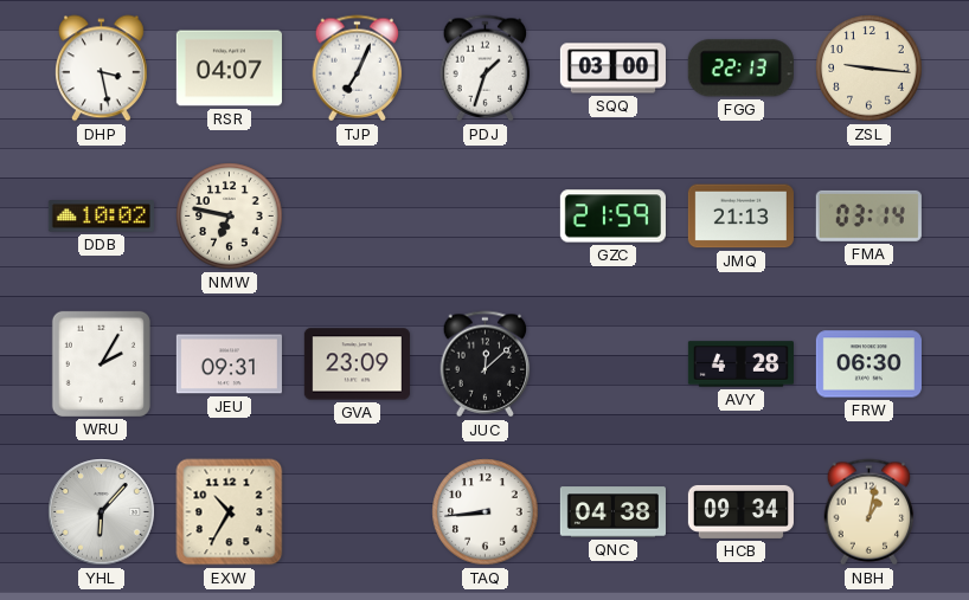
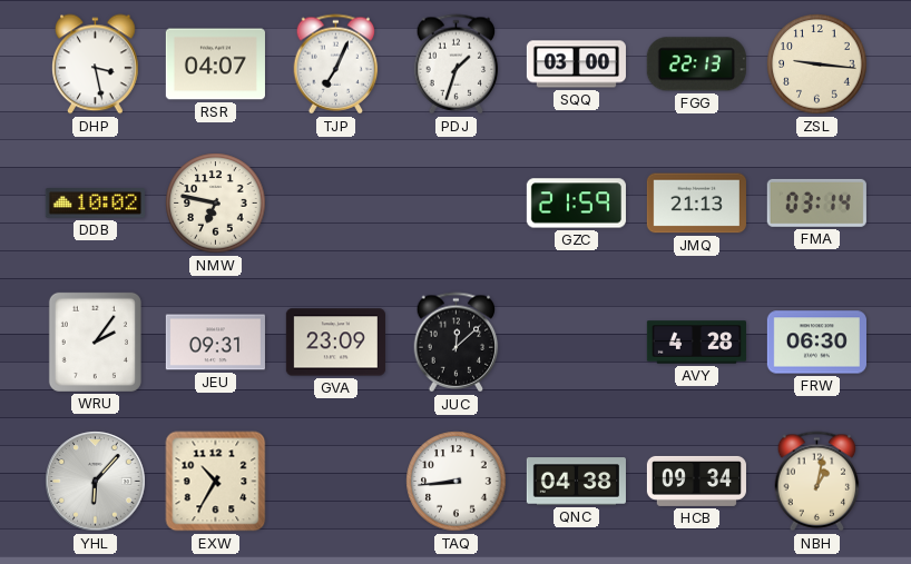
WRU: 2:05 -> 2:06
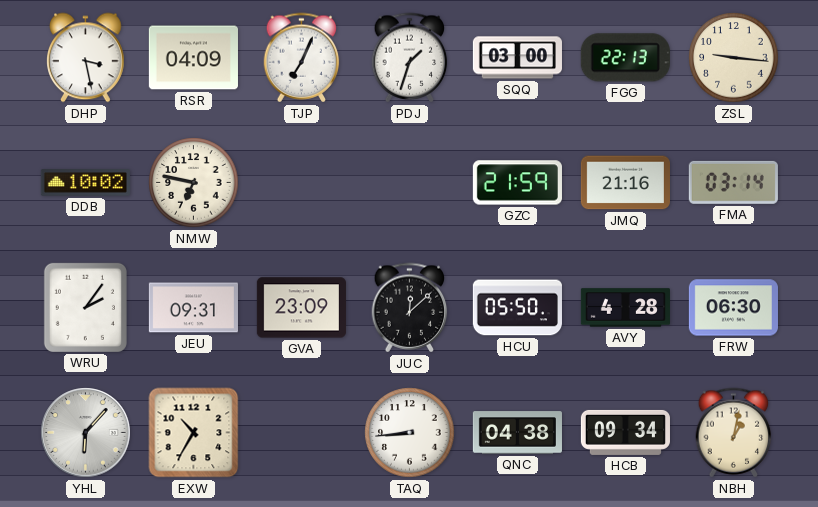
RSR: 04:07 -> 04:09
JMQ: 21:13 -> 21:16
HCU: none -> 05:50
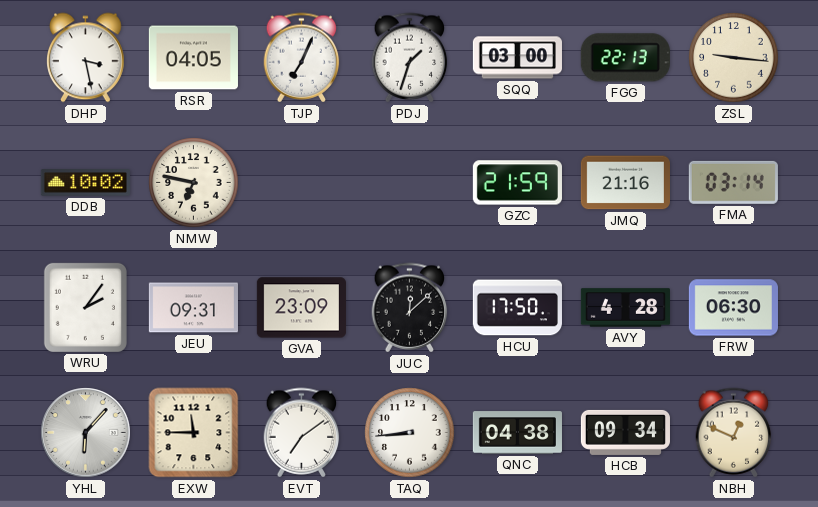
RSR: 04:09 -> 04:05
HCU: 05:50 -> 17:50
EXW: 10:35 -> 11:45
EVT: none -> 7:09
NBH: 1:02 -> 12:49
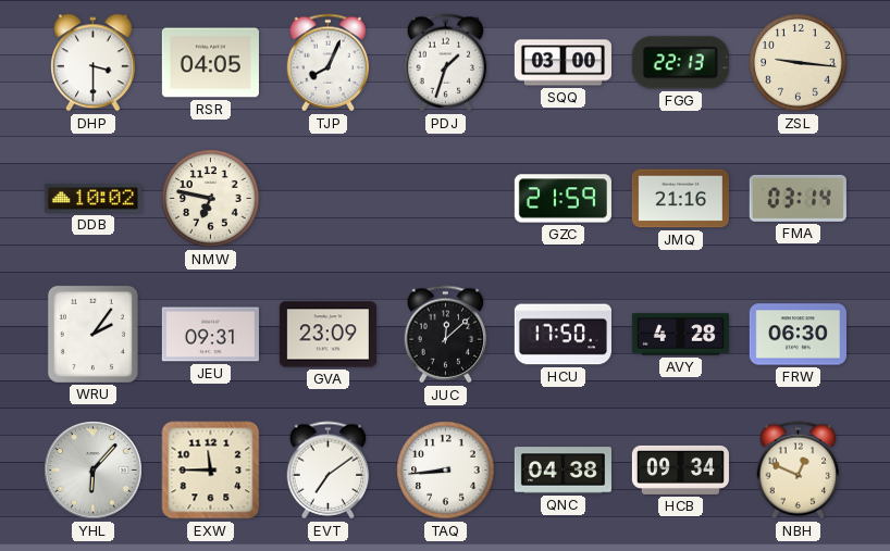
DHP: 3:28 -> 3:30
TJP: 7:04 -> 8:04
